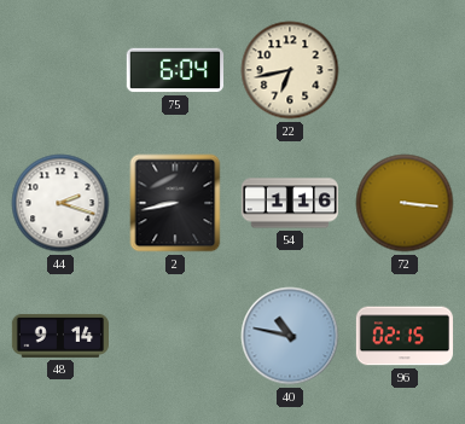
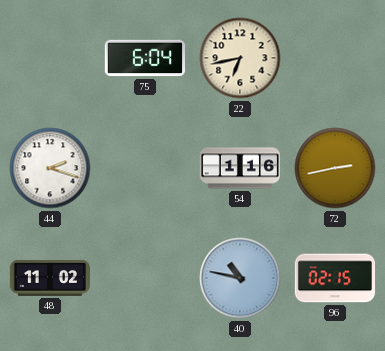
2: 8:43 -> none
72: 3:16 -> 2:43
48: 9:14 -> 11:02
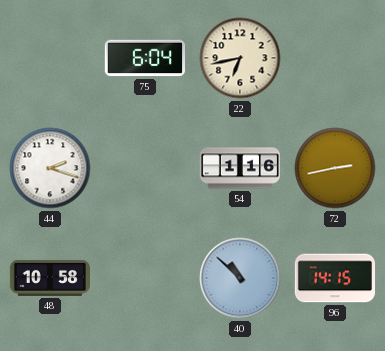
48: 11:02 -> 10:58
40: 10:47 -> 10:52
96: 02:15 -> 14:15
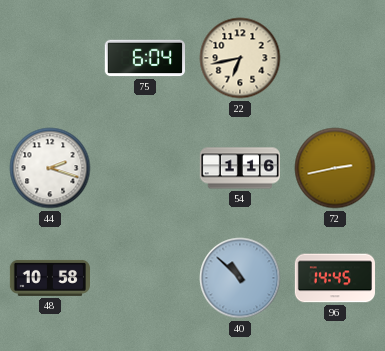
96: 14:15 -> 14:45
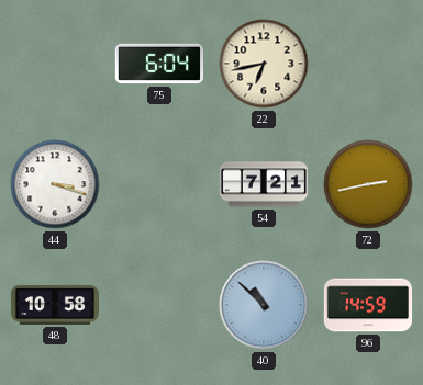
44: 2:18 -> 3:18
54: 1:16 -> 7:21
96: 14:45 -> 14:59
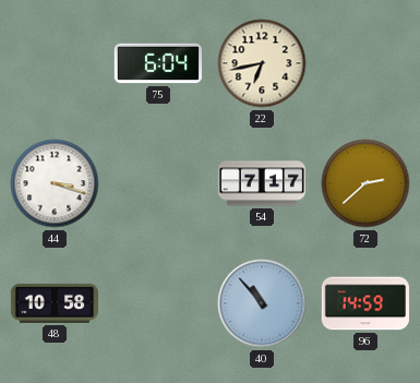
54: 7:21 -> 7:17
72: 2:43 -> 2:38
40: 10:52 -> 10:53
